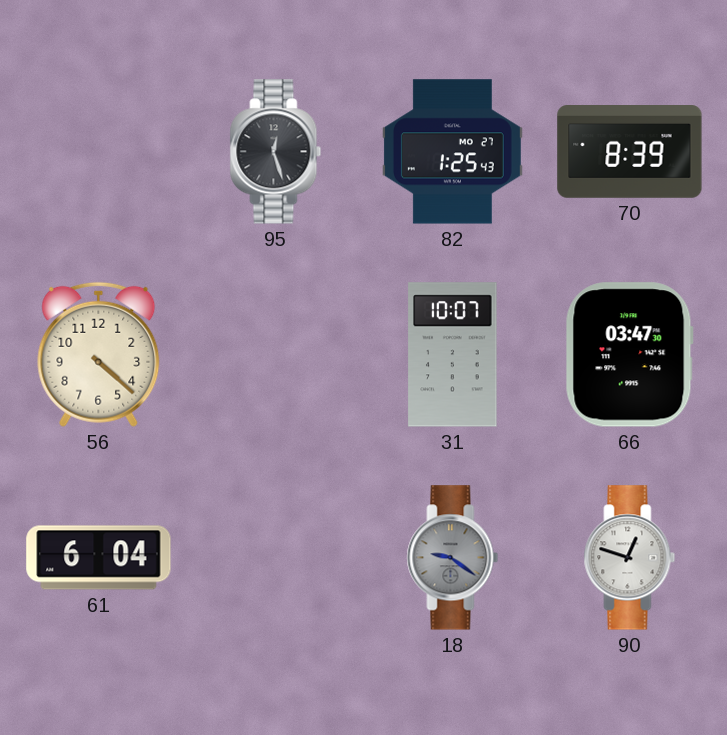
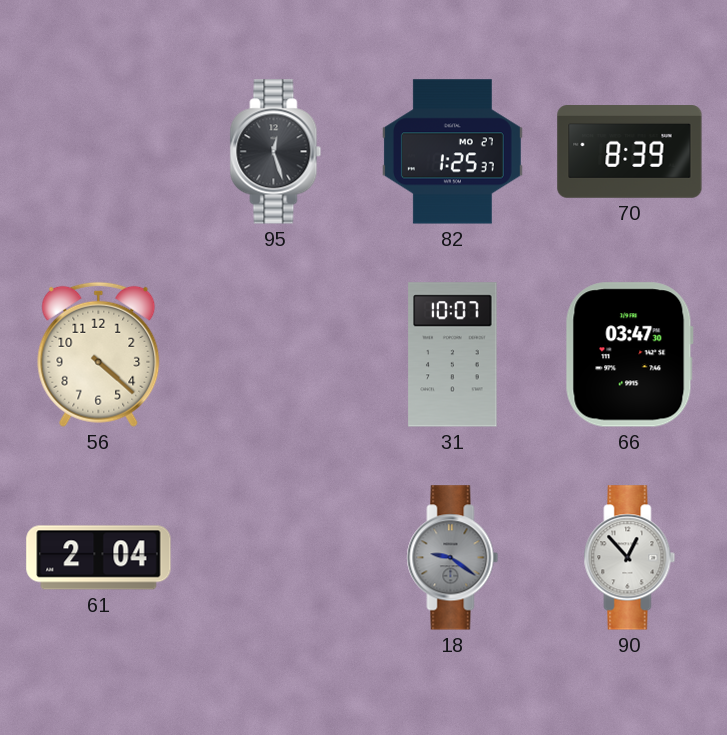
82: 1:25:43 -> 1:25:37
61: 6:04 -> 2:04
90: 12:48 -> 12:53
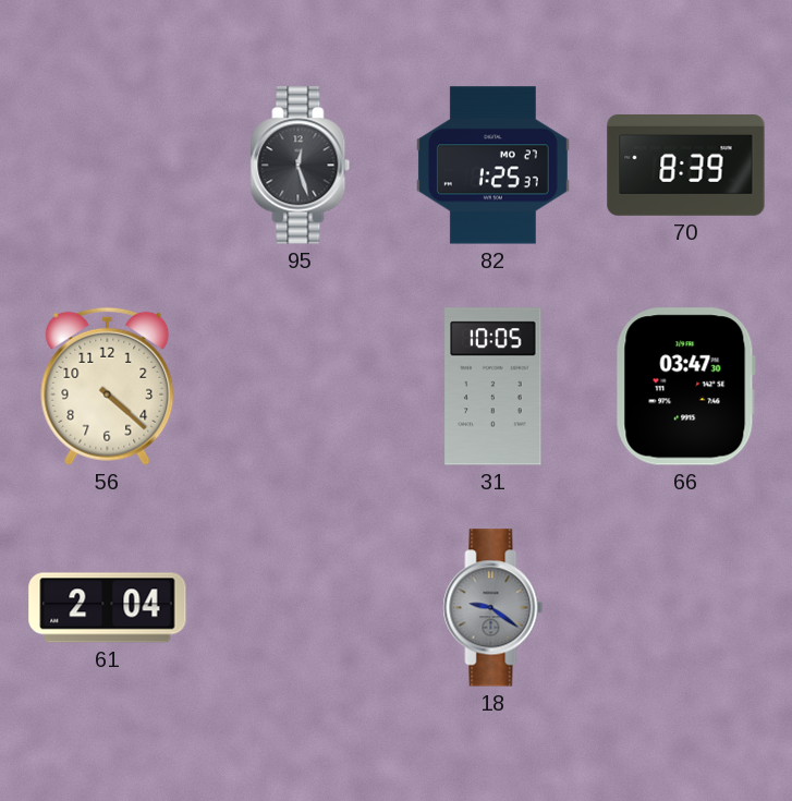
31: 10:07 -> 10:05
90: 12:53 -> none
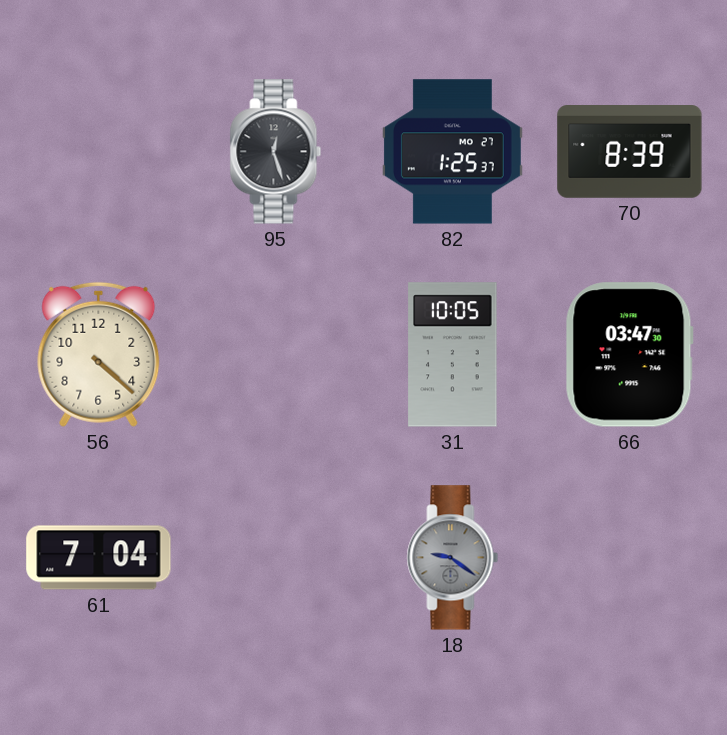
61: 2:04 -> 7:04
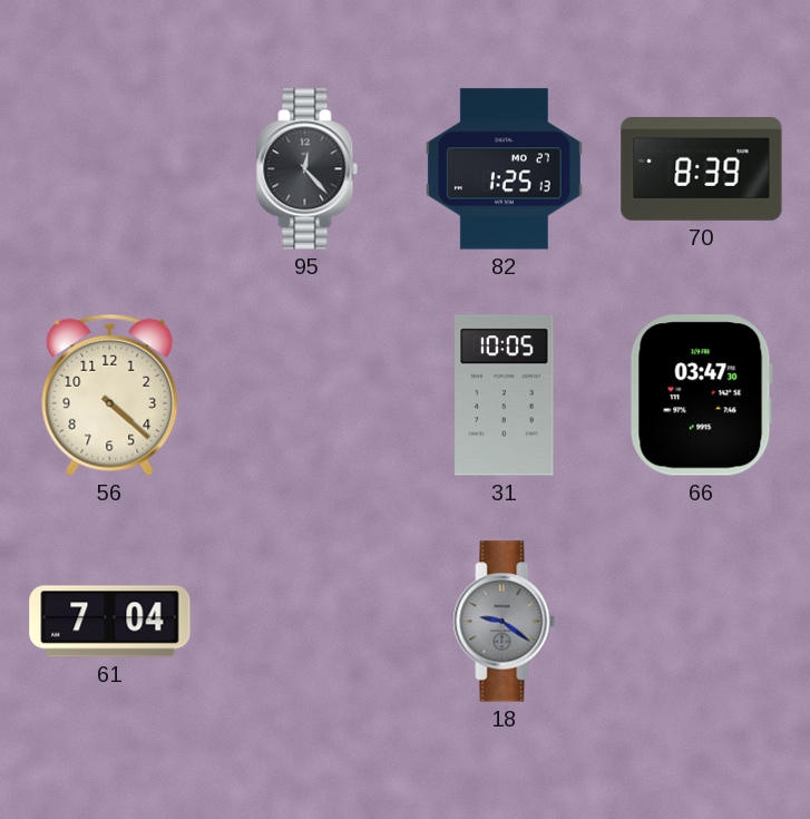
95: 12:27 -> 12:23
82: 1:25:37 -> 1:25:13
